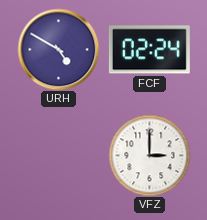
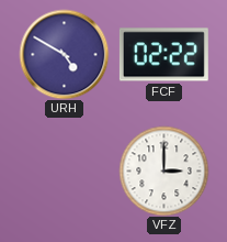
FCF: 02:24 -> 02:22
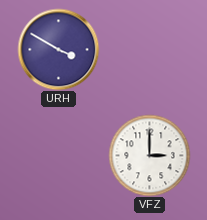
URH: 4:50 -> 3:50
FCF: 02:22 -> none
